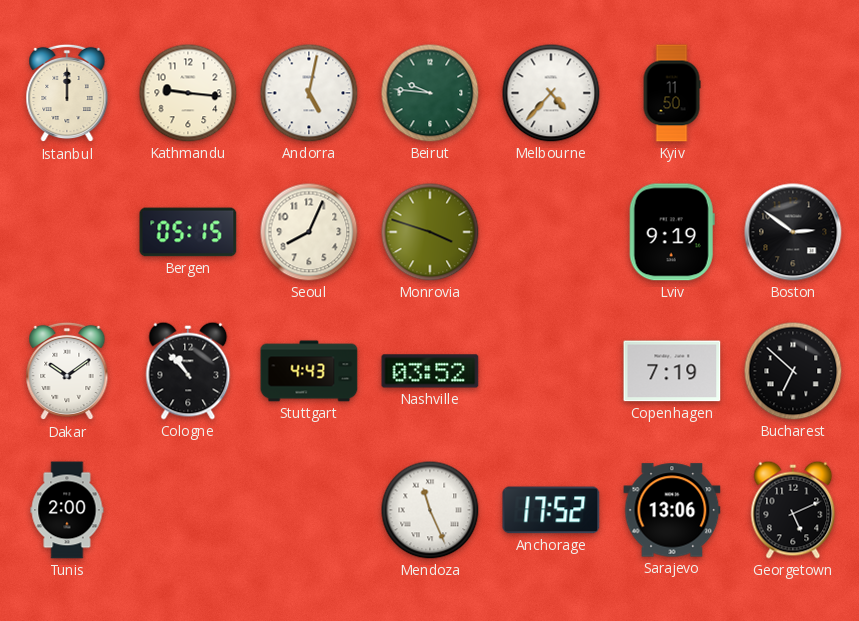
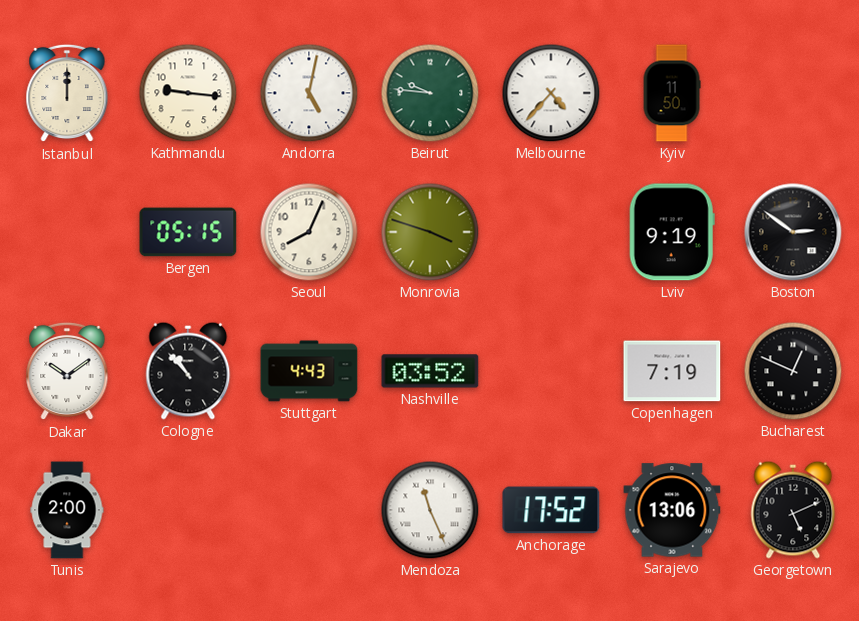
Bucharest: 6:52 -> 12:49
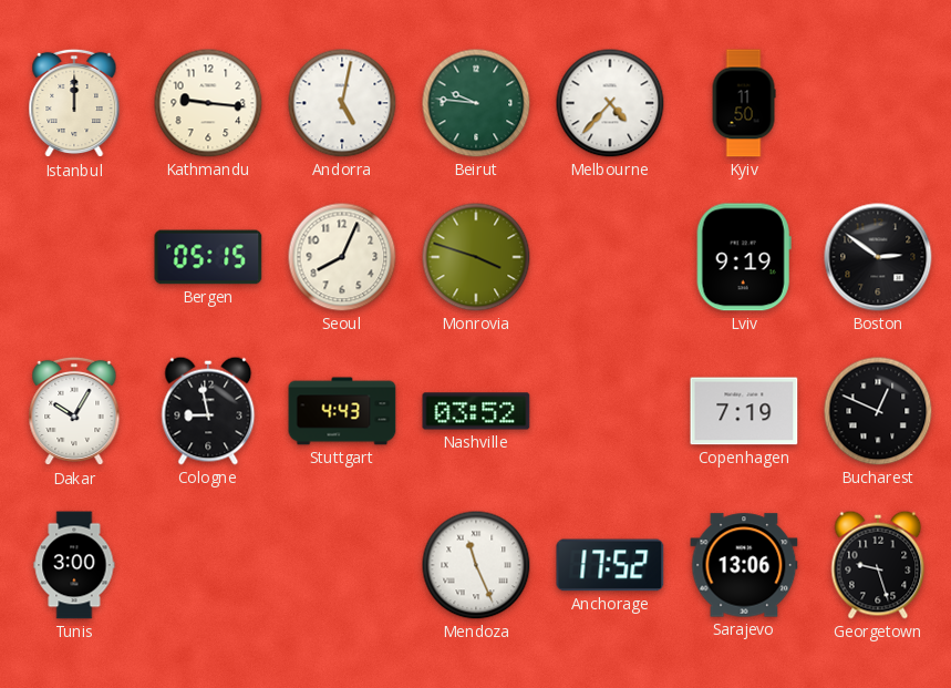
Dakar: 10:09 -> 10:05
Cologne: 10:53 -> 8:58
Tunis: 2:00 -> 3:00
Georgetown: 5:11 -> 9:27
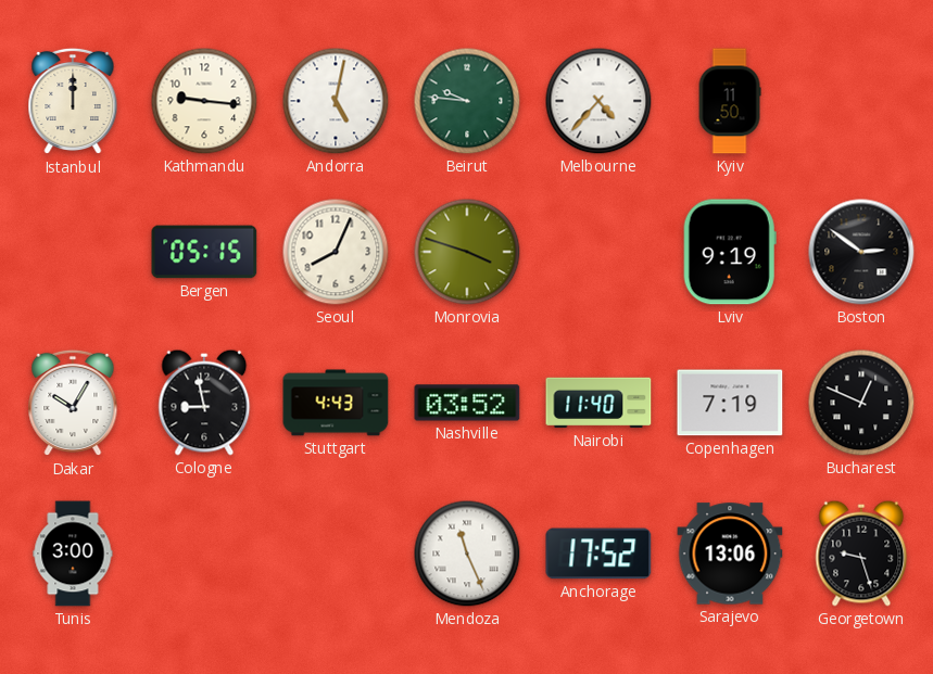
Nairobi: none -> 11:40
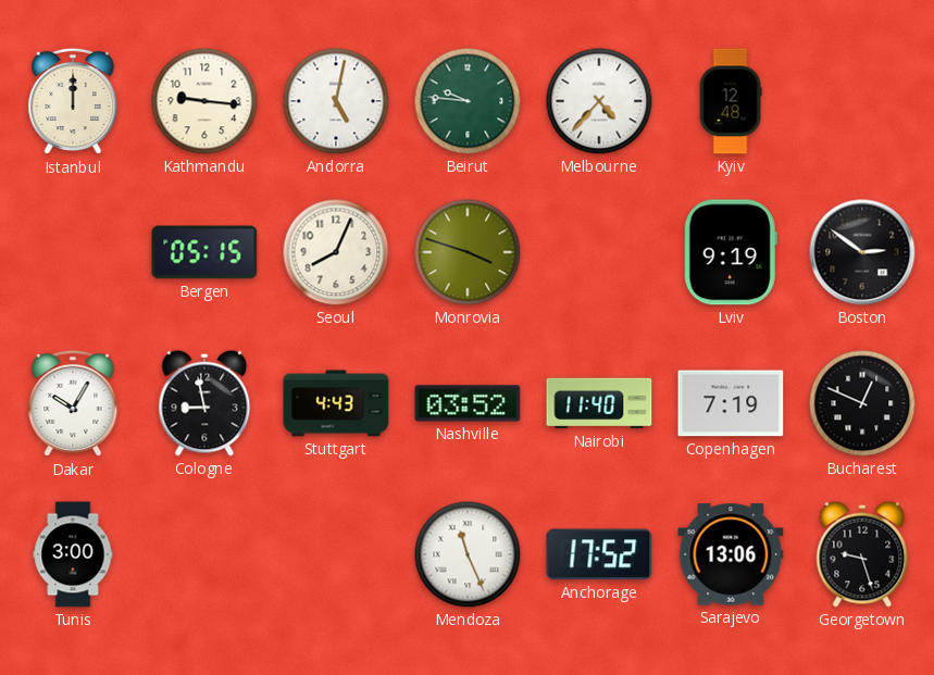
Kyiv: 11:50 -> 12:48
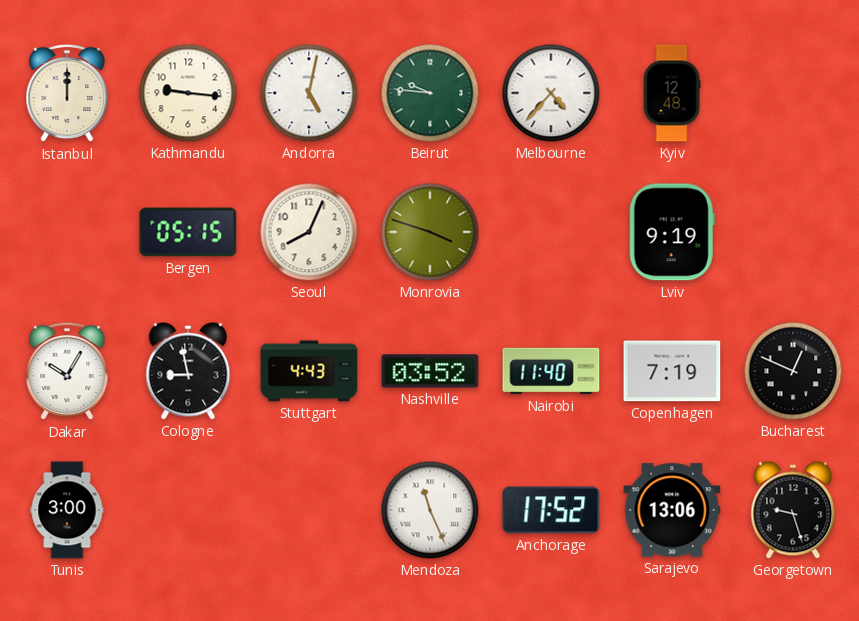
Boston: 2:51 -> none
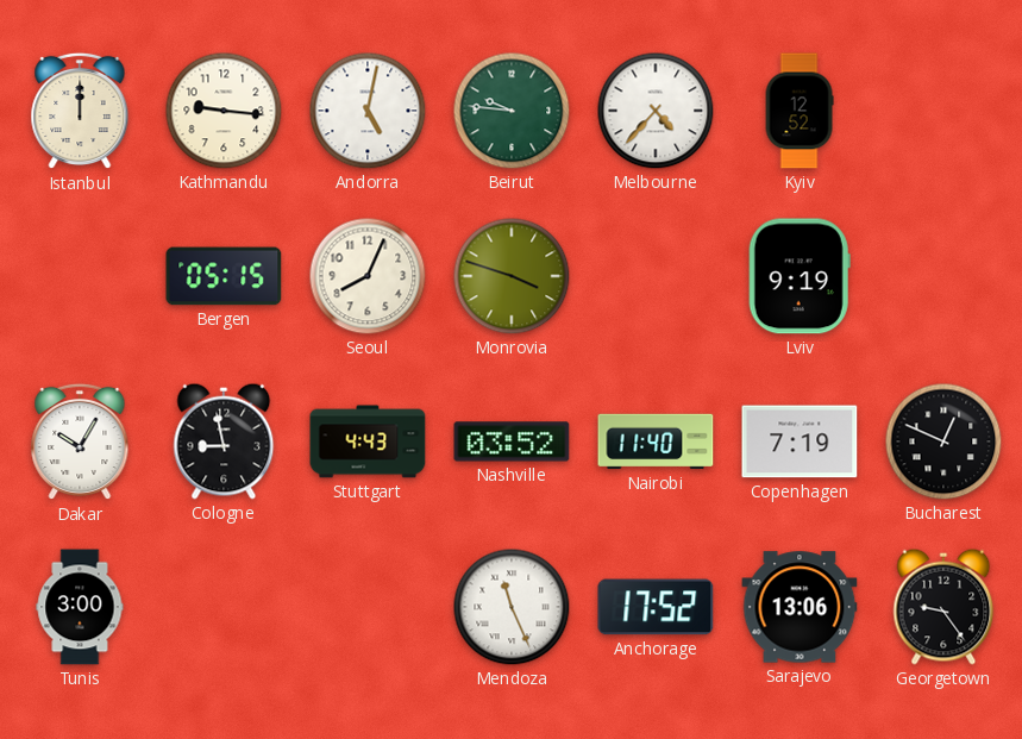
Kyiv: 12:48 -> 12:52
Georgetown: 9:27 -> 9:24
